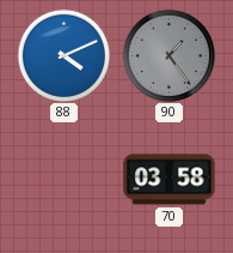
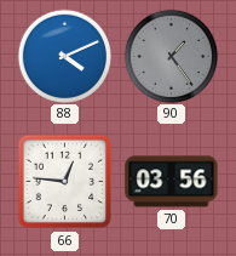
66: none -> 12:46
70: 03:58 -> 03:56
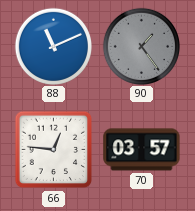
88: 4:11 -> 11:11
70: 03:56 -> 03:57
